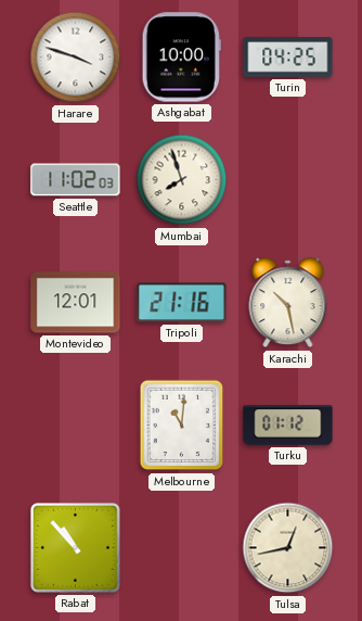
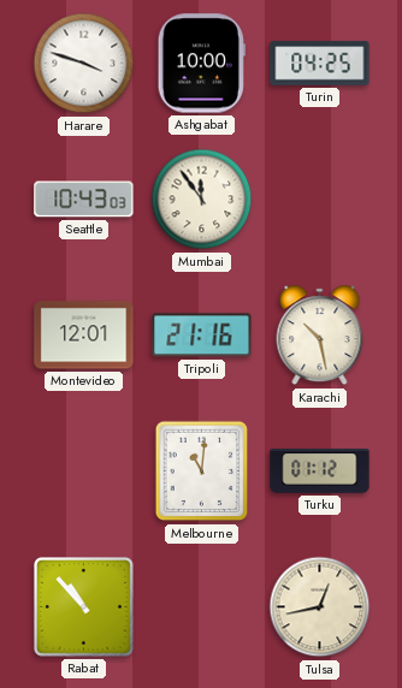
Seattle: 11:02 -> 10:43
Mumbai: 7:57 -> 11:54
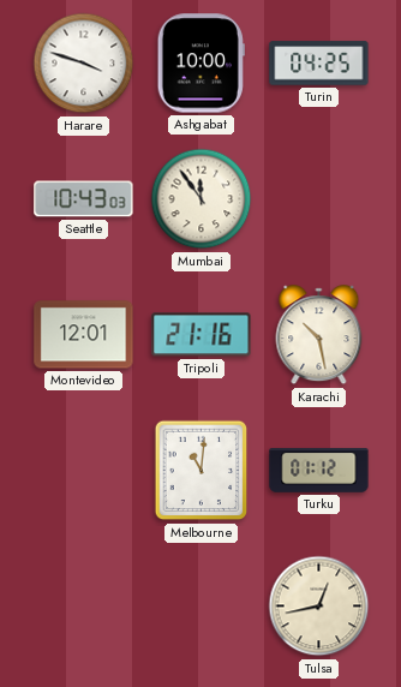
Rabat: 10:53 -> none
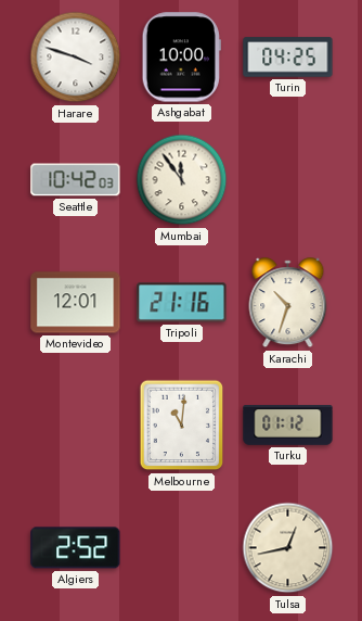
Seattle: 10:43 -> 10:42
Karachi: 10:28 -> 10:33
Algiers: none -> 2:52
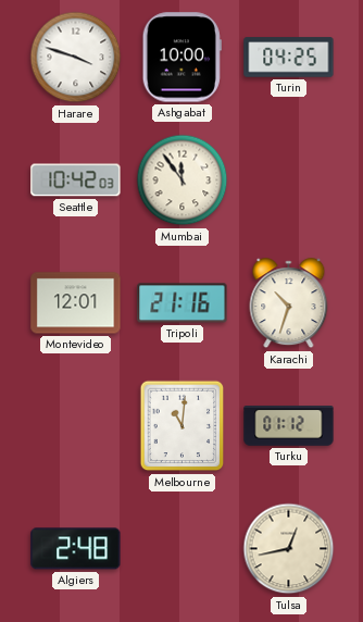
Algiers: 2:52 -> 2:48
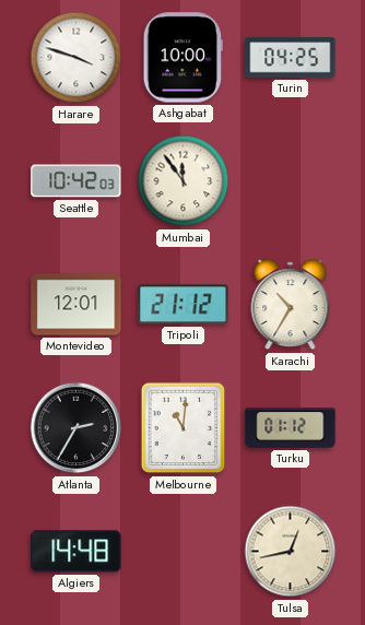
Tripoli: 21:16 -> 21:12
Karachi: 10:33 -> 10:35
Atlanta: none -> 2:35
Algiers: 2:48 -> 14:48
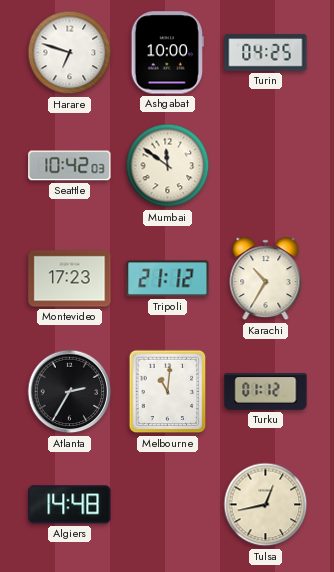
Harare: 3:48 -> 6:48
Mumbai: 11:54 -> 11:51
Montevideo: 12:01 -> 17:23
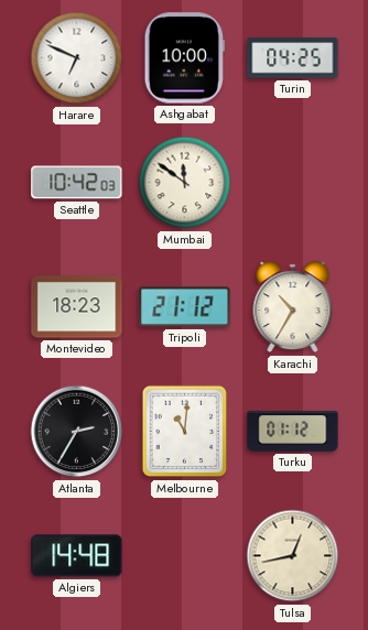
Harare: 6:48 -> 6:49
Montevideo: 17:23 -> 18:23
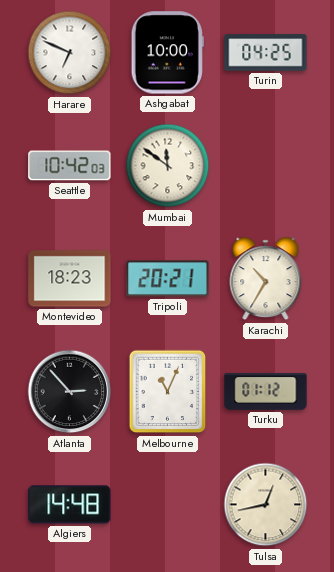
Tripoli: 21:12 -> 20:21
Atlanta: 2:35 -> 2:53
Melbourne: 11:01 -> 11:04
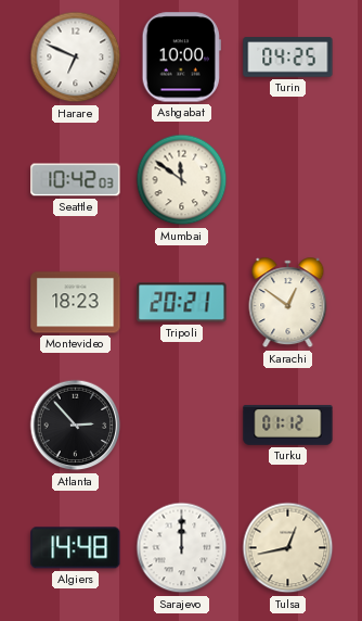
Karachi: 10:35 -> 12:51
Melbourne: 11:04 -> none
Sarajevo: none -> 12:00
